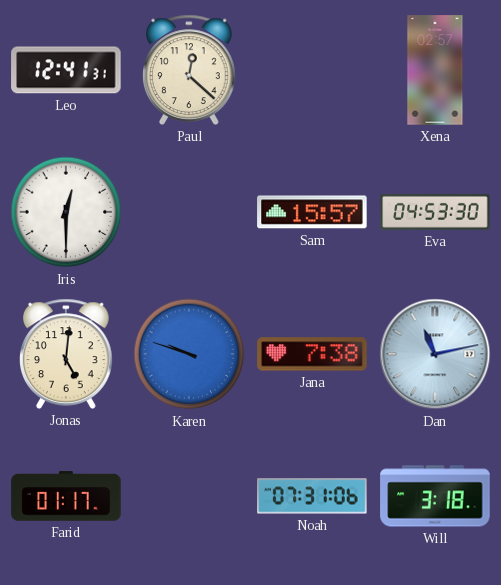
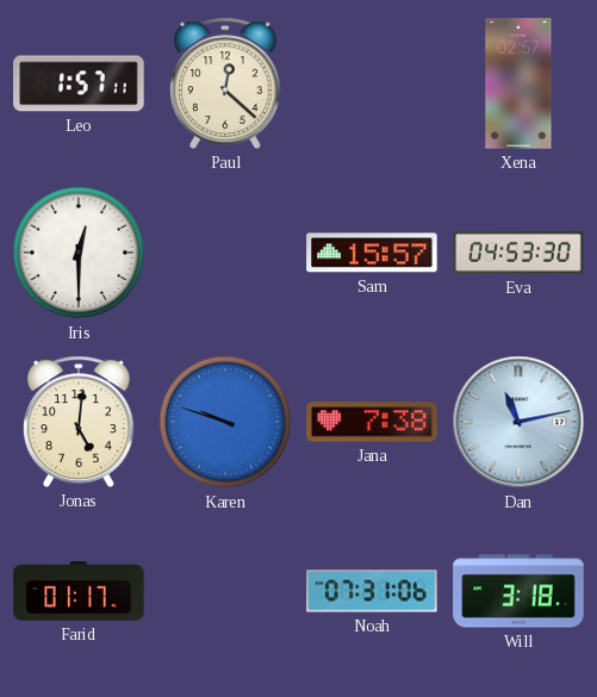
Leo: 12:41 -> 1:57
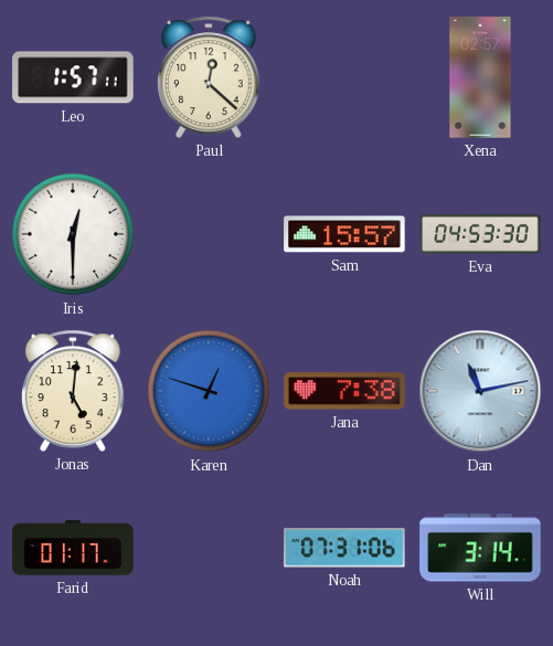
Karen: 9:48 -> 12:48
Will: 3:18 -> 3:14
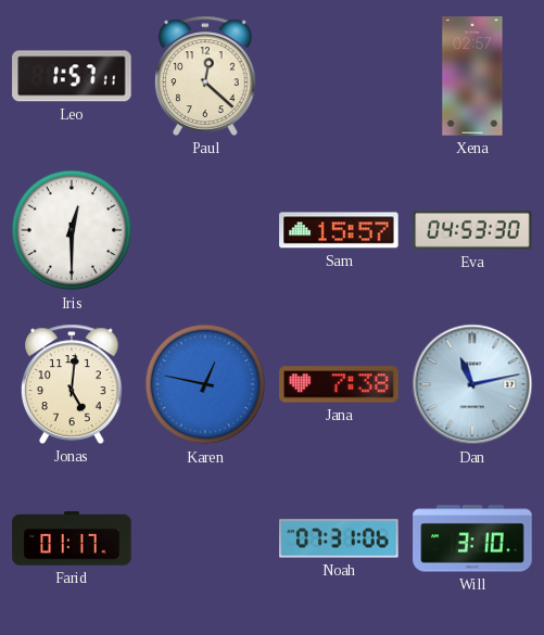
Karen: 12:48 -> 12:47
Will: 3:14 -> 3:10
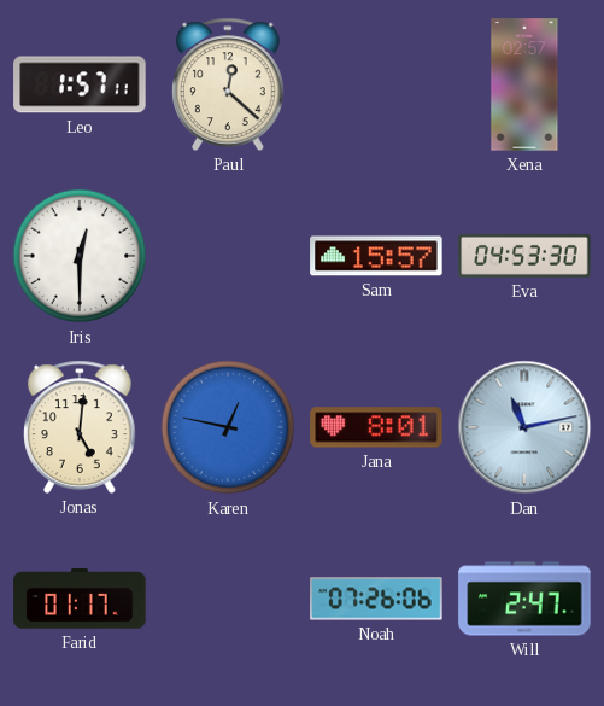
Jana: 7:38 -> 8:01
Noah: 07:31 -> 07:26
Will: 3:10 -> 2:47
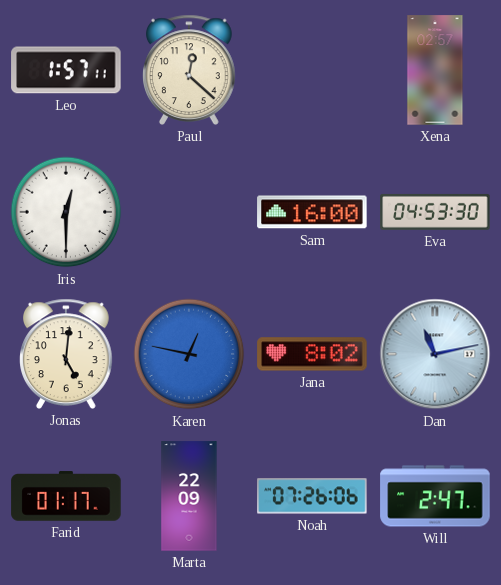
Sam: 15:57 -> 16:00
Jana: 8:01 -> 8:02
Marta: none -> 22:09
